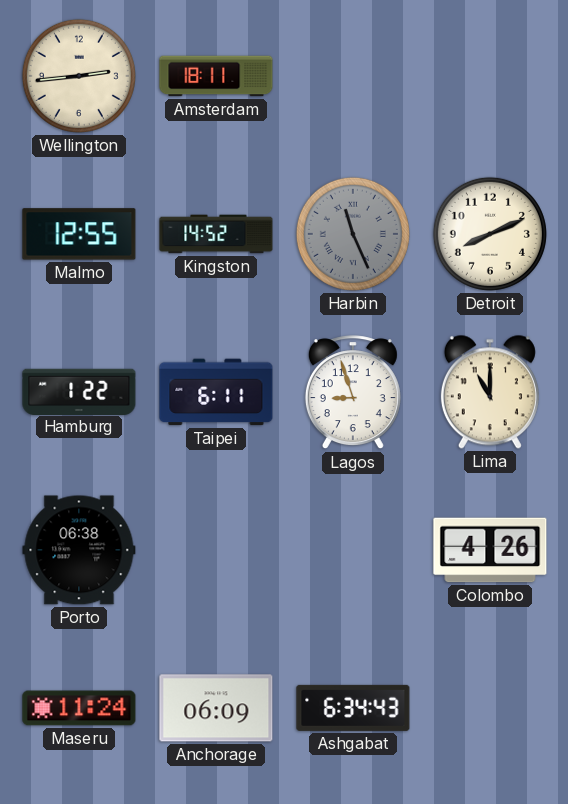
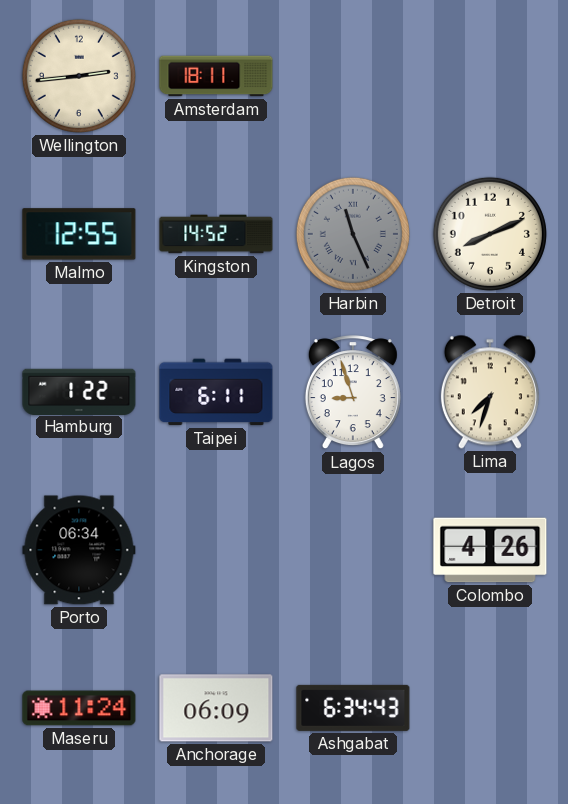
Lima: 11:00 -> 7:33
Porto: 06:38 -> 06:34
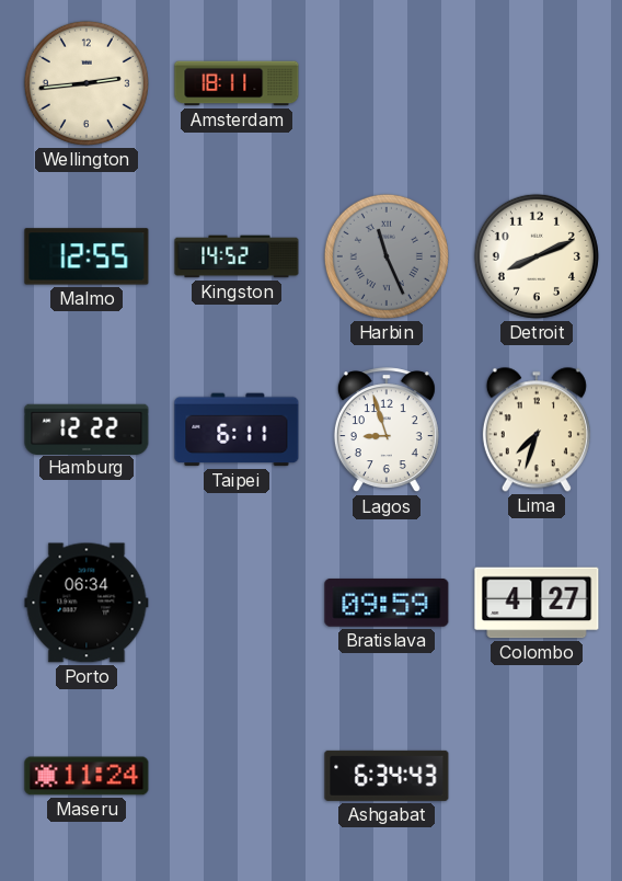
Hamburg: 1:22 -> 12:22
Bratislava: none -> 09:59
Colombo: 4:26 -> 4:27
Anchorage: 06:09 -> none
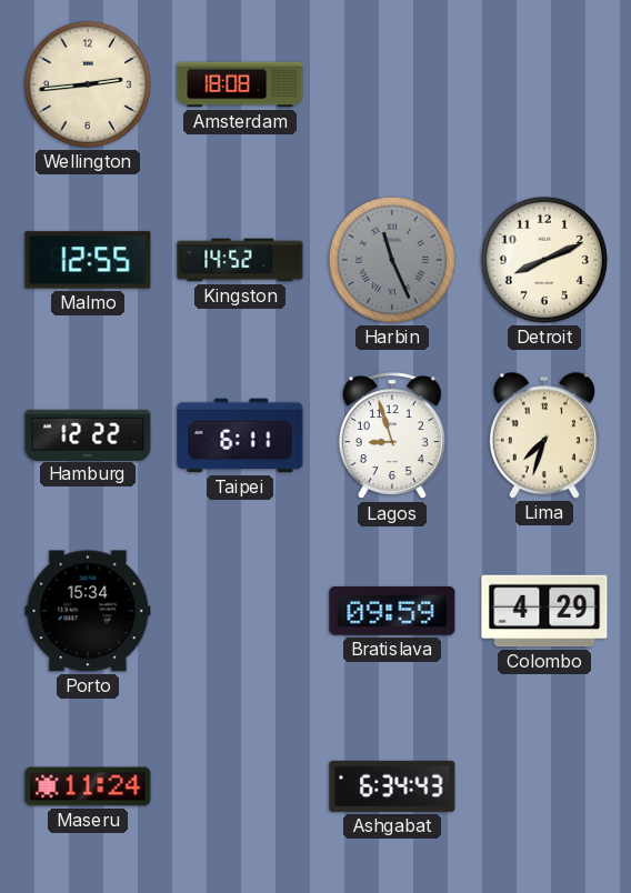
Amsterdam: 18:11 -> 18:08
Porto: 06:34 -> 15:34
Colombo: 4:27 -> 4:29
